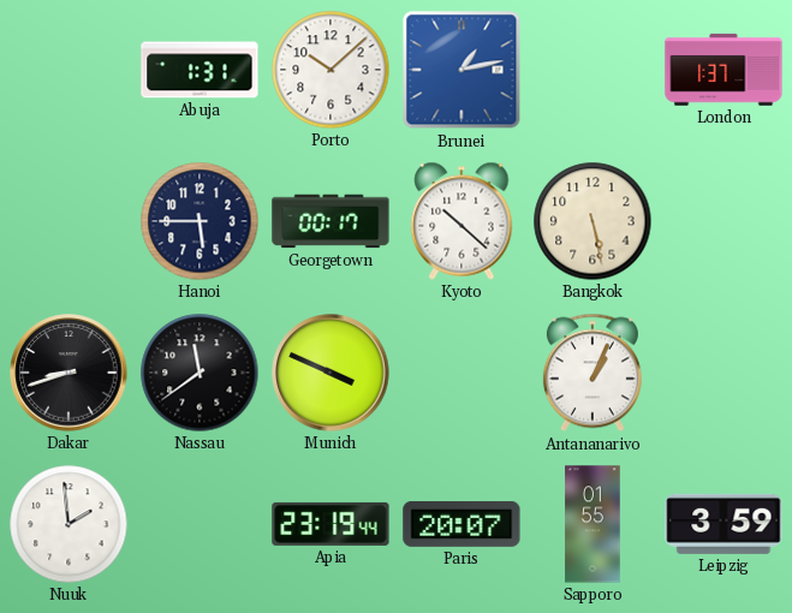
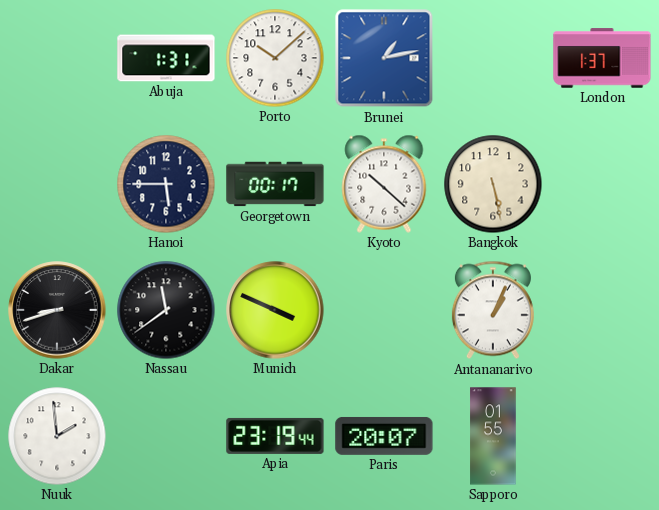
Leipzig: 3:59 -> none
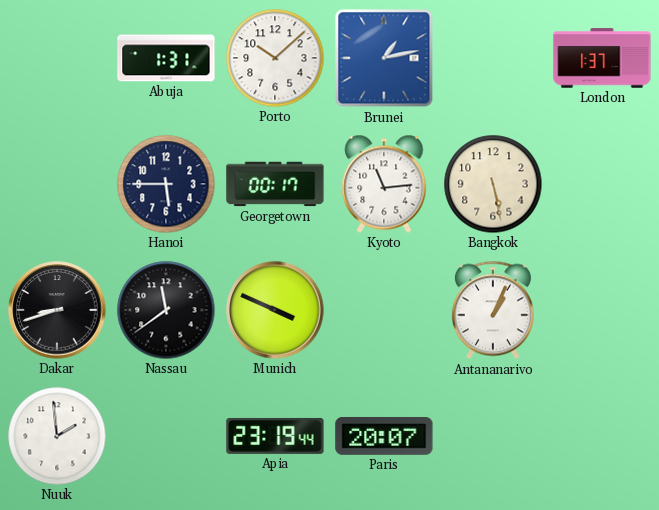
Kyoto: 10:22 -> 11:14
Sapporo: 01:55 -> none
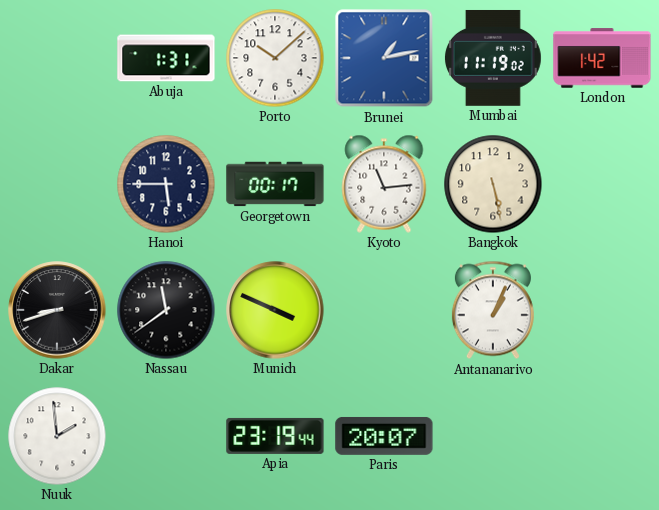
Mumbai: none -> 11:19
London: 1:37 -> 1:42
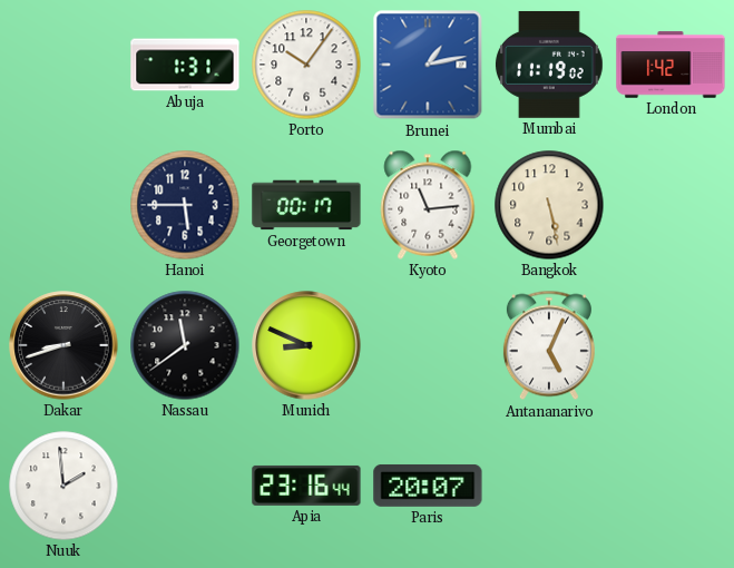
Porto: 10:08 -> 10:06
Munich: 3:49 -> 8:49
Antananarivo: 1:04 -> 5:04
Apia: 23:19 -> 23:16
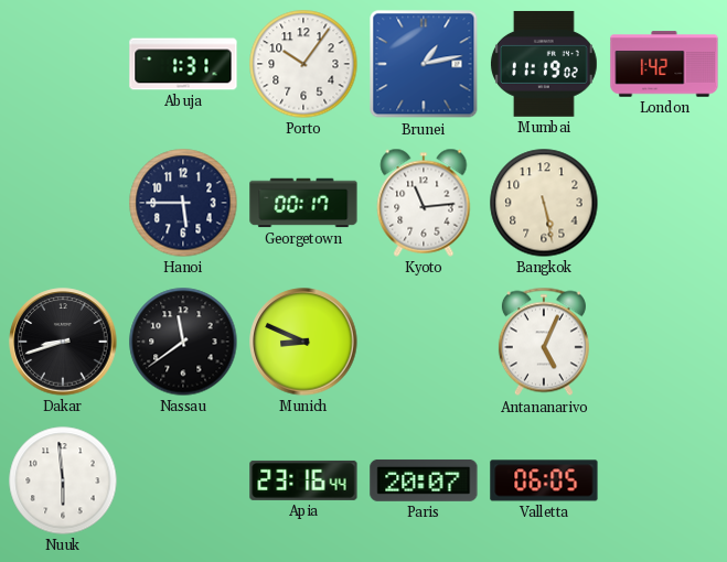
Nuuk: 1:59 -> 5:59
Valletta: none -> 06:05
